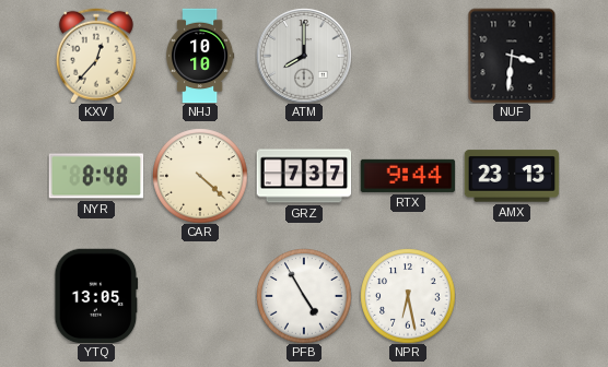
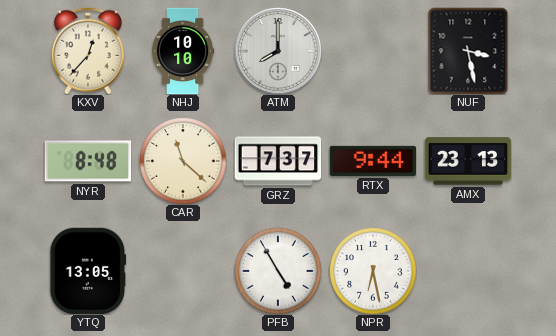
NUF: 3:31 -> 3:28
CAR: 4:22 -> 11:22
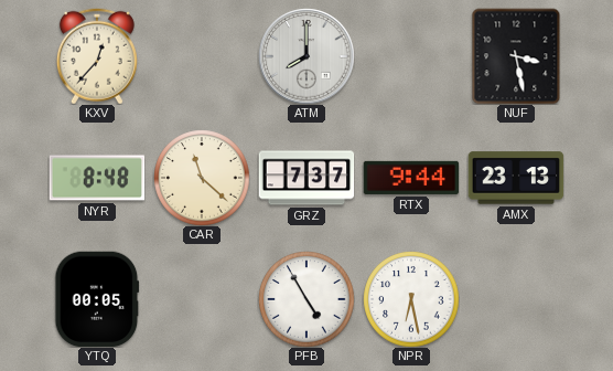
NHJ: 10:10 -> none
YTQ: 13:05 -> 00:05
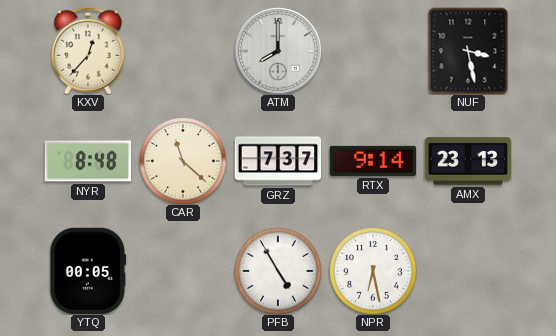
RTX: 9:44 -> 9:14
